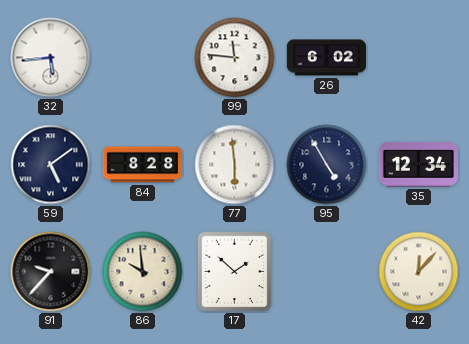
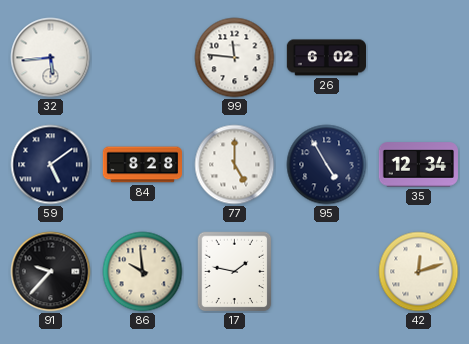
77: 5:59 -> 5:00
17: 1:52 -> 1:47
42: 12:07 -> 12:12
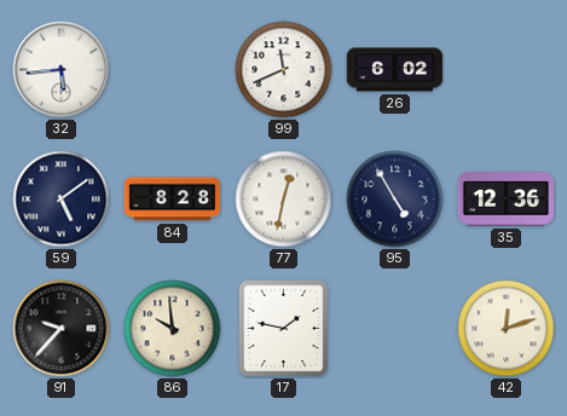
99: 11:46 -> 11:41
77: 5:00 -> 12:32
35: 12:34 -> 12:36
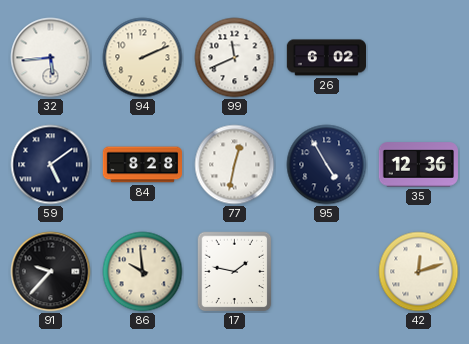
94: none -> 2:11
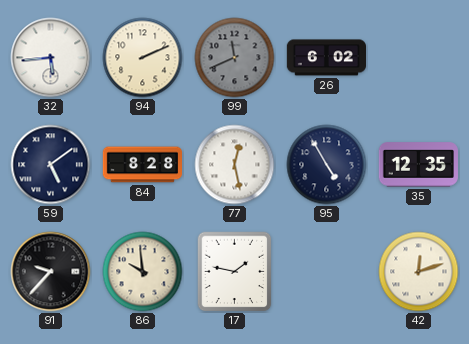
99 dial: white -> grey
77: 12:32 -> 12:28
35: 12:36 -> 12:35
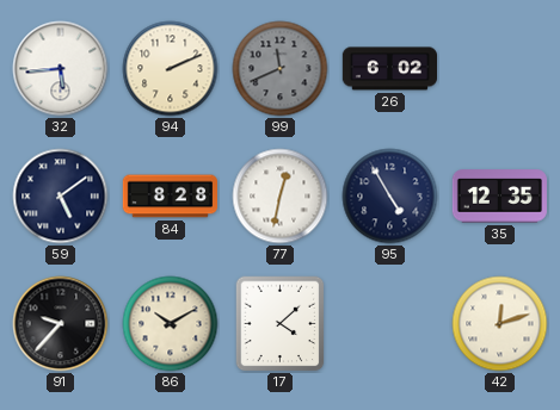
77: 12:28 -> 12:32
86: 9:59 -> 10:10
17: 1:47 -> 4:08
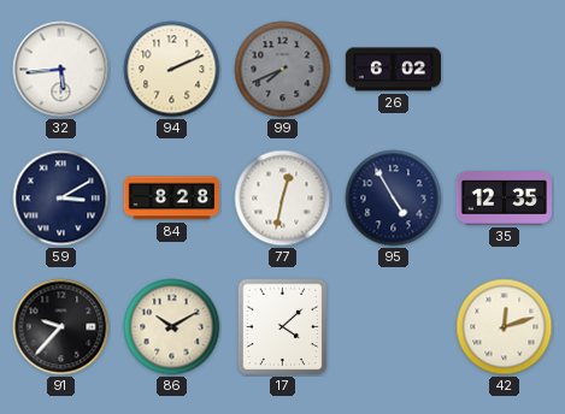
99: 11:41 -> 7:41
59: 5:09 -> 3:10
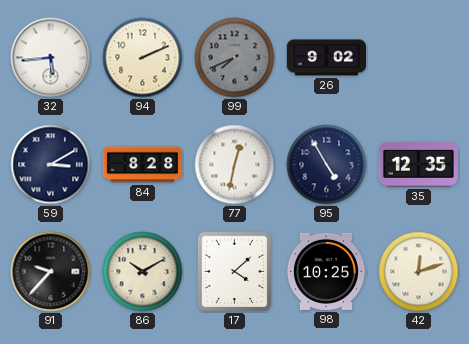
26: 6:02 -> 9:02
98: none -> 10:25
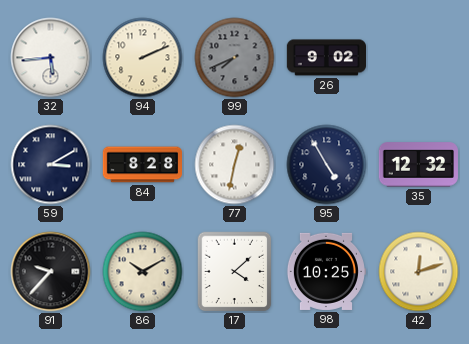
35: 12:35 -> 12:32
